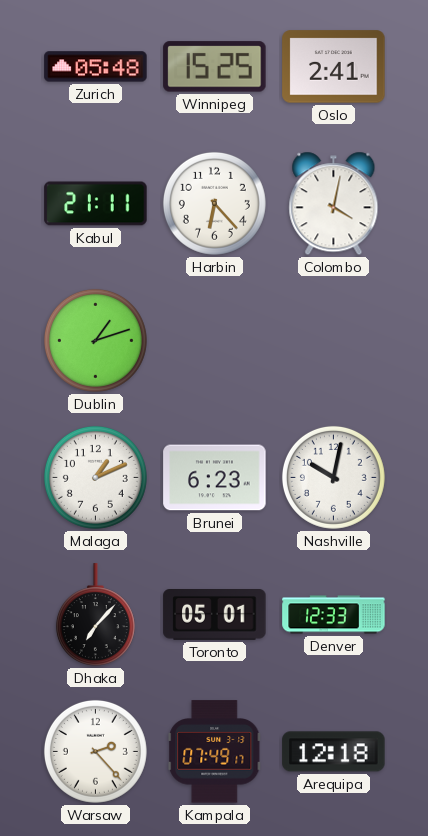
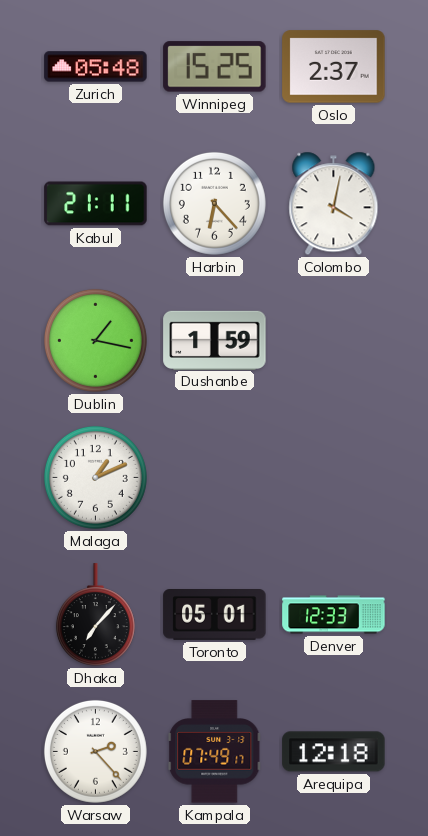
Oslo: 2:41 -> 2:37
Dublin: 1:12 -> 1:17
Dushanbe: none -> 1:59
Brunei: 6:23 -> none
Nashville: 10:02 -> none
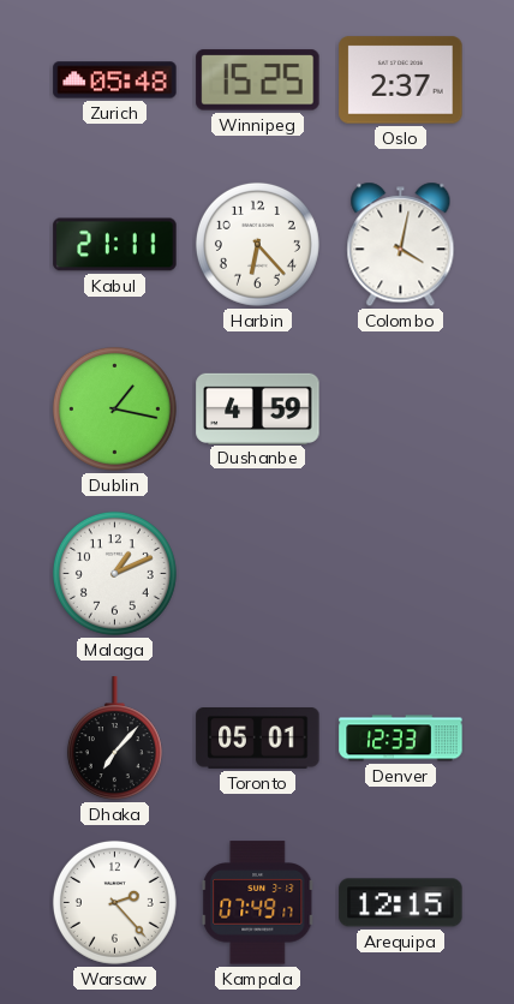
Dushanbe: 1:59 -> 4:59
Arequipa: 12:18 -> 12:15
